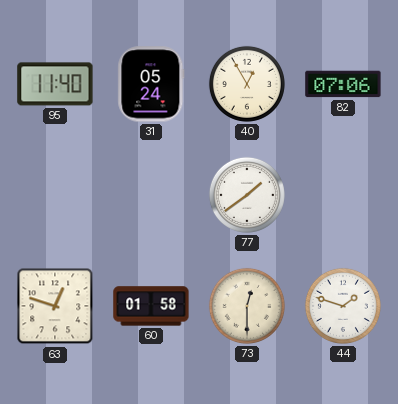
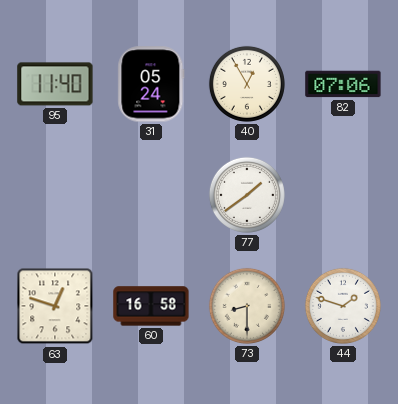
60: 01:58 -> 16:58
73: 12:30 -> 8:30
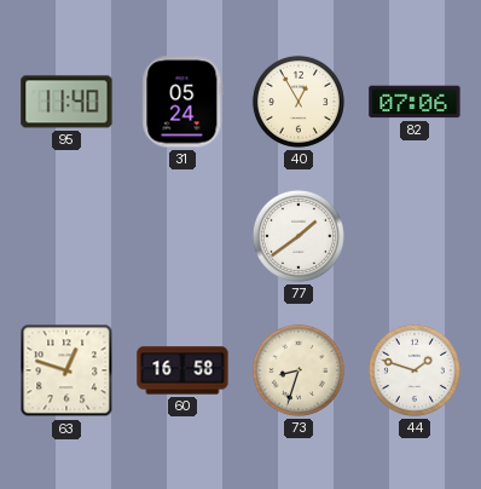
73: 8:30 -> 8:33
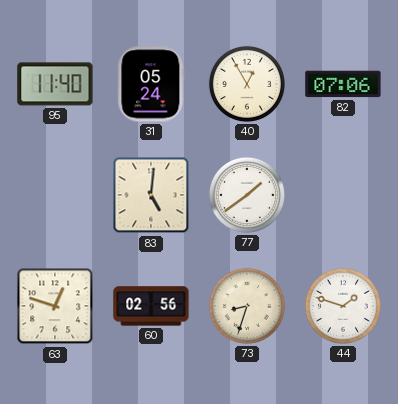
83: none -> 5:01
60: 16:58 -> 02:56
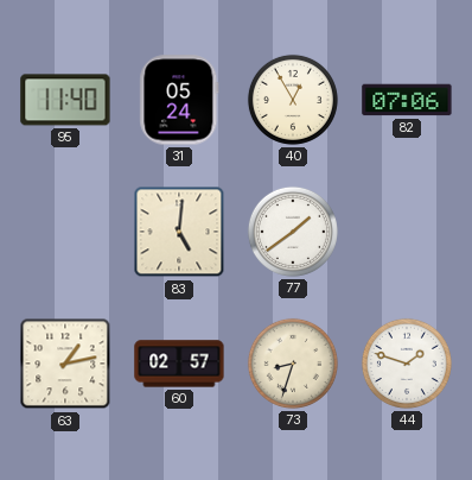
63: 12:48 -> 1:13
60: 02:56 -> 02:57
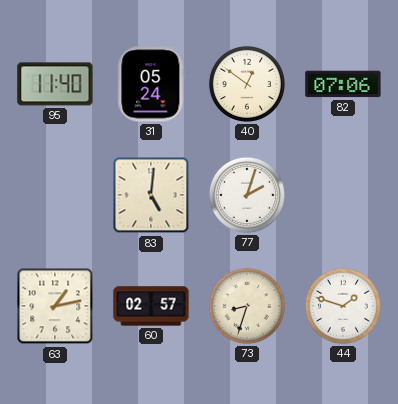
40: 12:55 -> 12:51
77: 1:39 -> 2:03
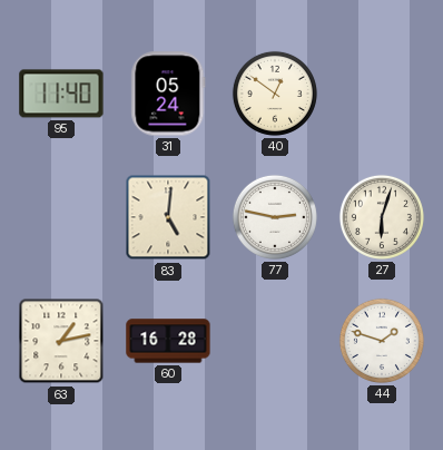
82: 07:06 -> none
77: 2:03 -> 2:47
27: none -> 6:03
60: 02:57 -> 16:28
73: 8:33 -> none
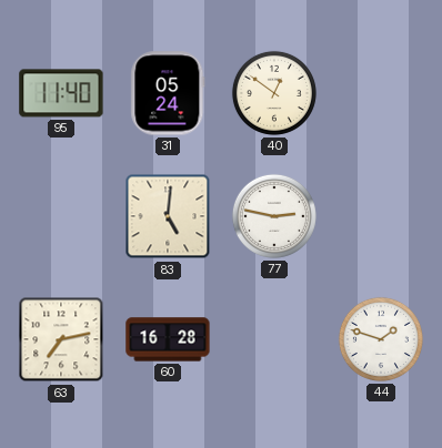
27: 6:03 -> none
63: 1:13 -> 7:13
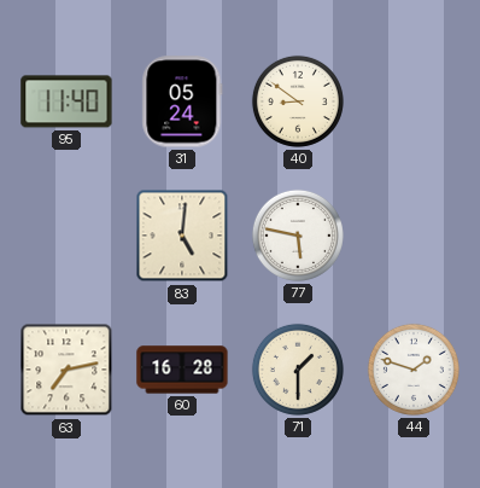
40: 12:51 -> 8:51
77: 2:47 -> 5:47
71: none -> 1:30
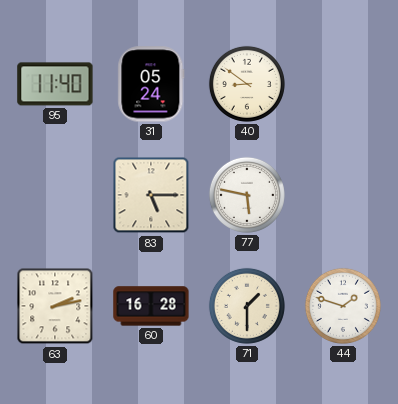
83: 5:01 -> 5:15
63: 7:13 -> 2:13
